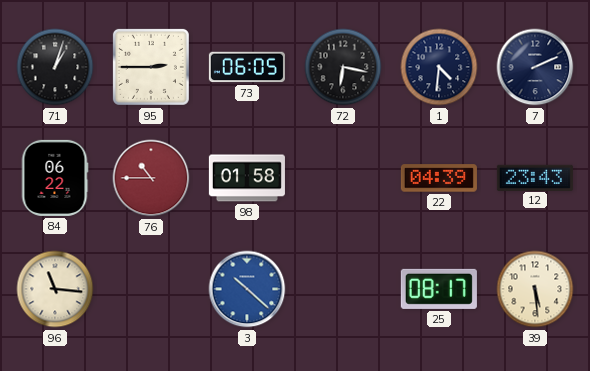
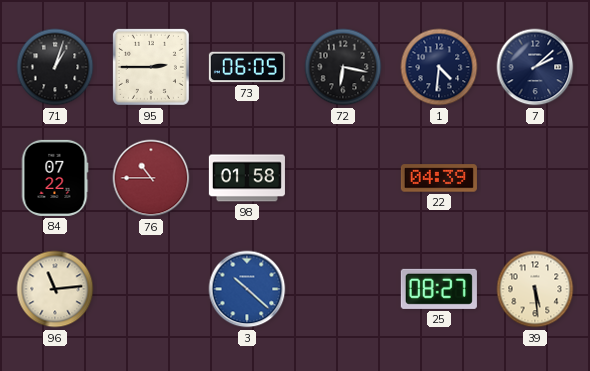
7: 2:11 -> 2:08
84: 06:22 -> 07:22
12: 23:43 -> none
96: 11:16 -> 11:14
25: 08:17 -> 08:27
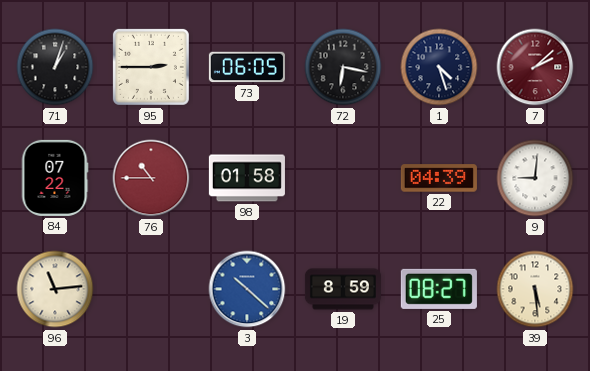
1: 4:31 -> 4:27
7 dial: navy -> burgundy
9: none -> 9:01
19: none -> 8:59
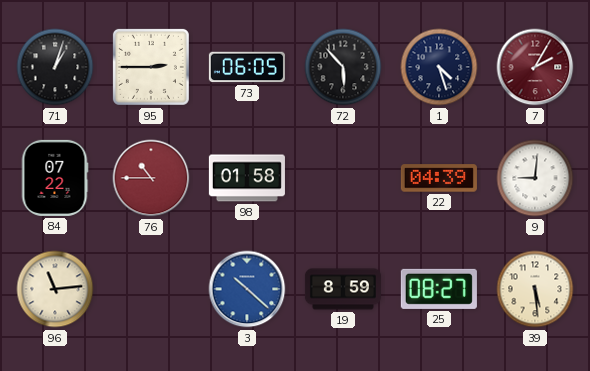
72: 6:17 -> 5:53
7: 2:08 -> 2:05
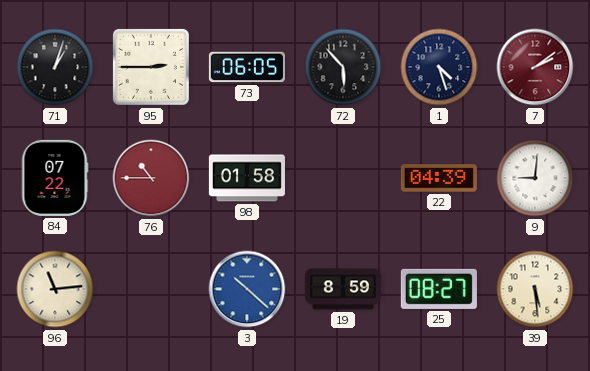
7: 2:05 -> 2:09
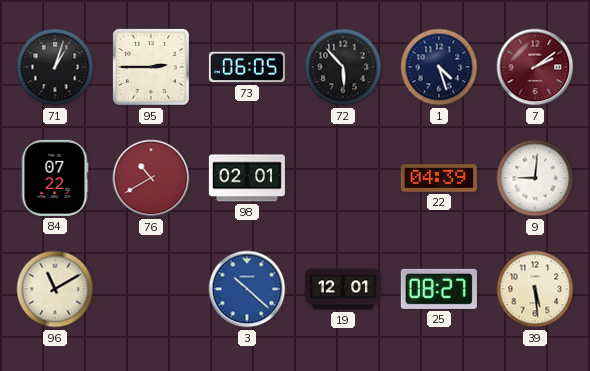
76: 10:45 -> 10:40
98: 01:58 -> 02:01
96: 11:14 -> 11:10
19: 8:59 -> 12:01
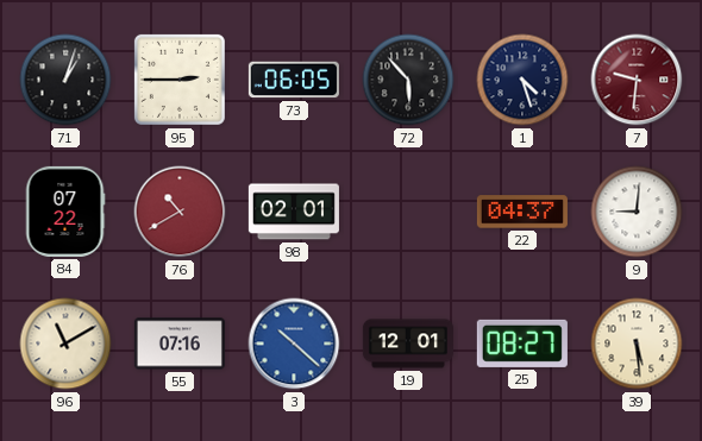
7: 2:09 -> 9:31
22: 04:39 -> 04:37
55: none -> 07:16
